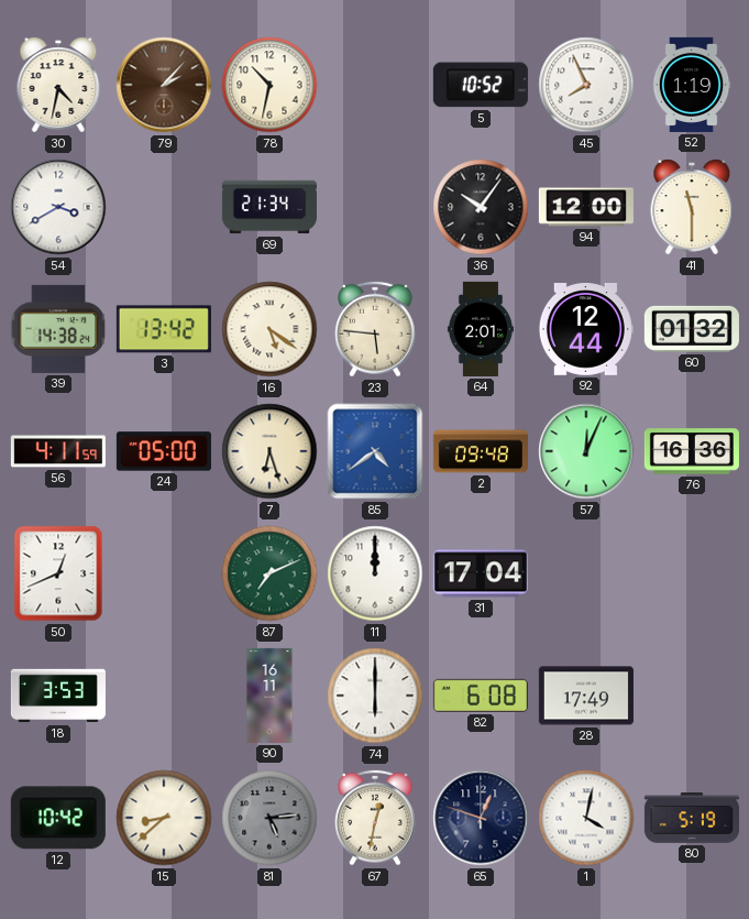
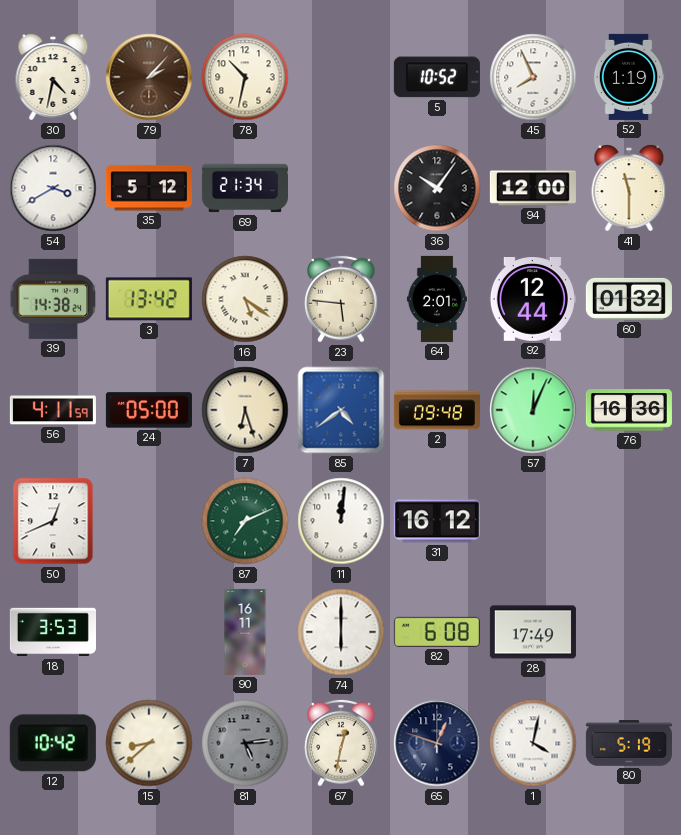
35: none -> 5:12
11: 12:00 -> 12:01
31: 17:04 -> 16:12
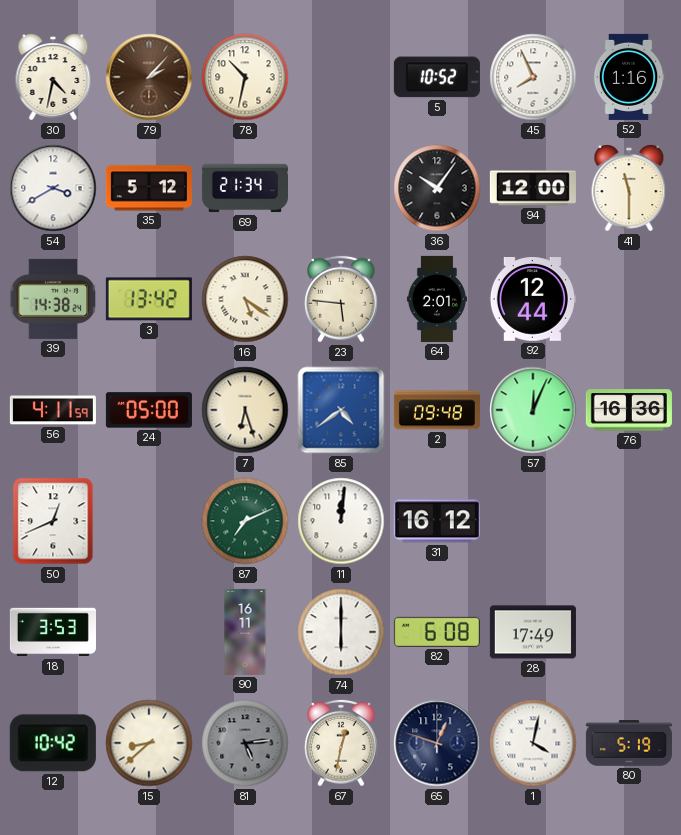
52: 1:19 -> 1:16
60: 01:32 -> none
